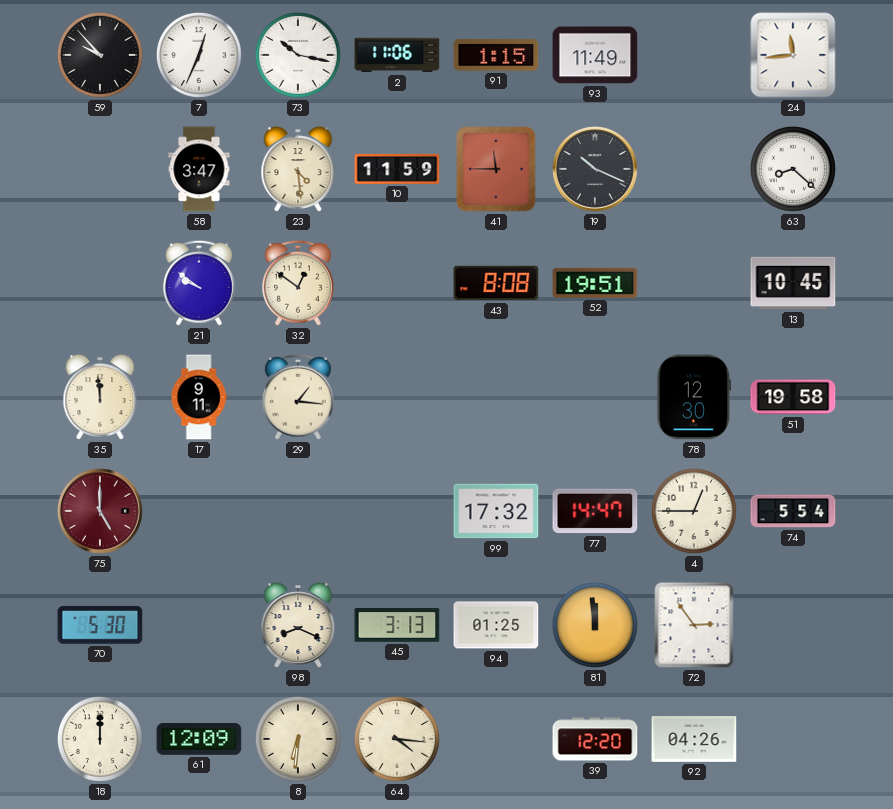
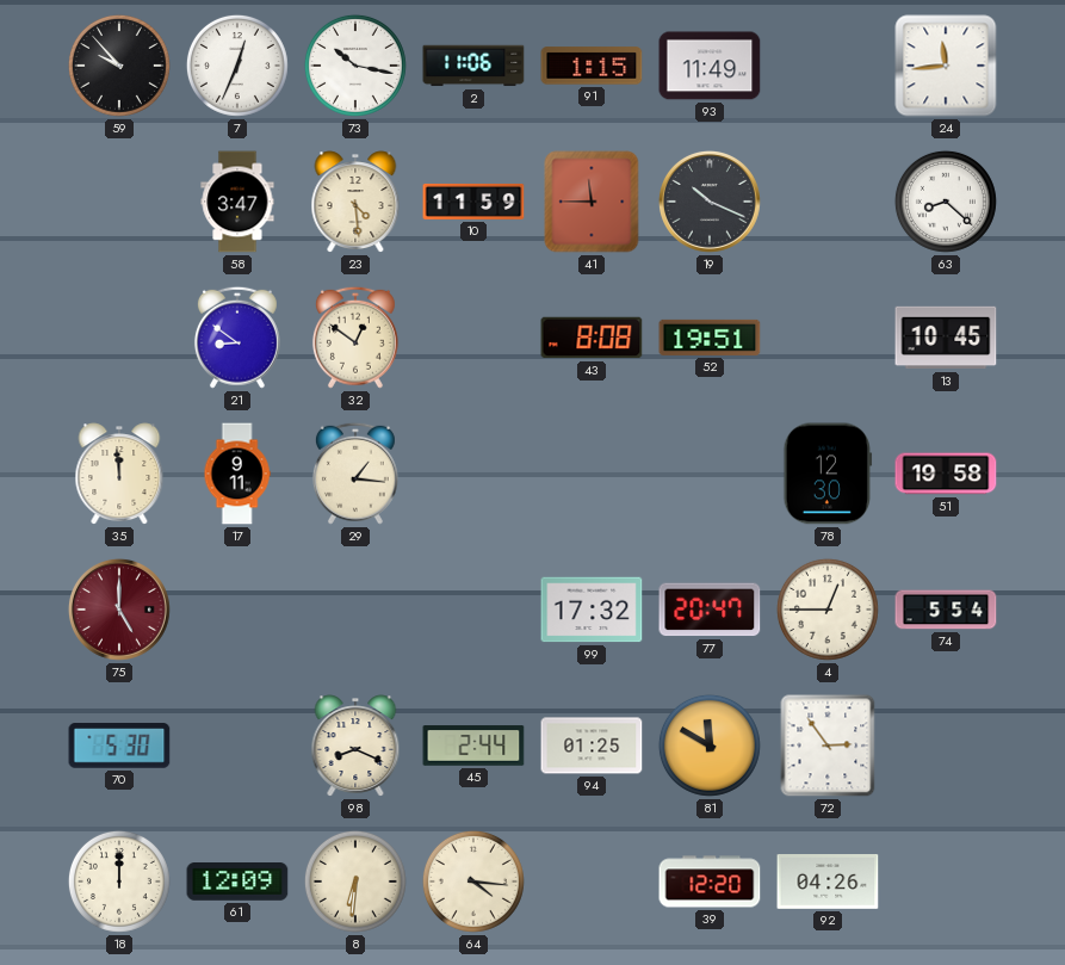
21: 9:51 -> 8:51
77: 14:47 -> 20:47
45: 3:13 -> 2:44
81: 11:59 -> 11:50
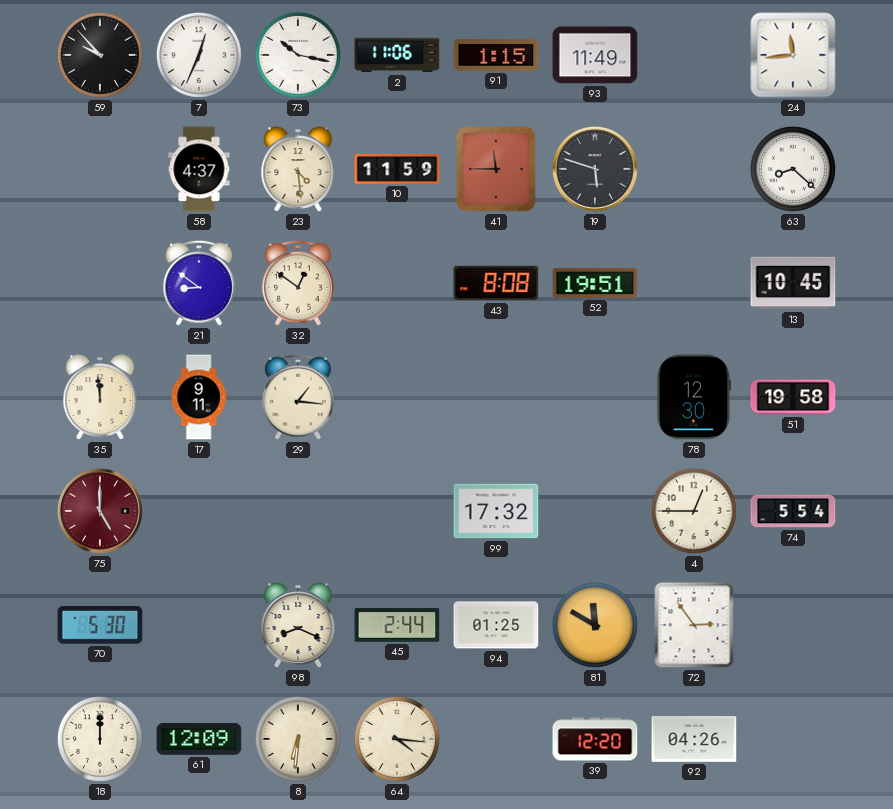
58: 3:47 -> 4:37
19: 10:19 -> 5:48
77: 20:47 -> none
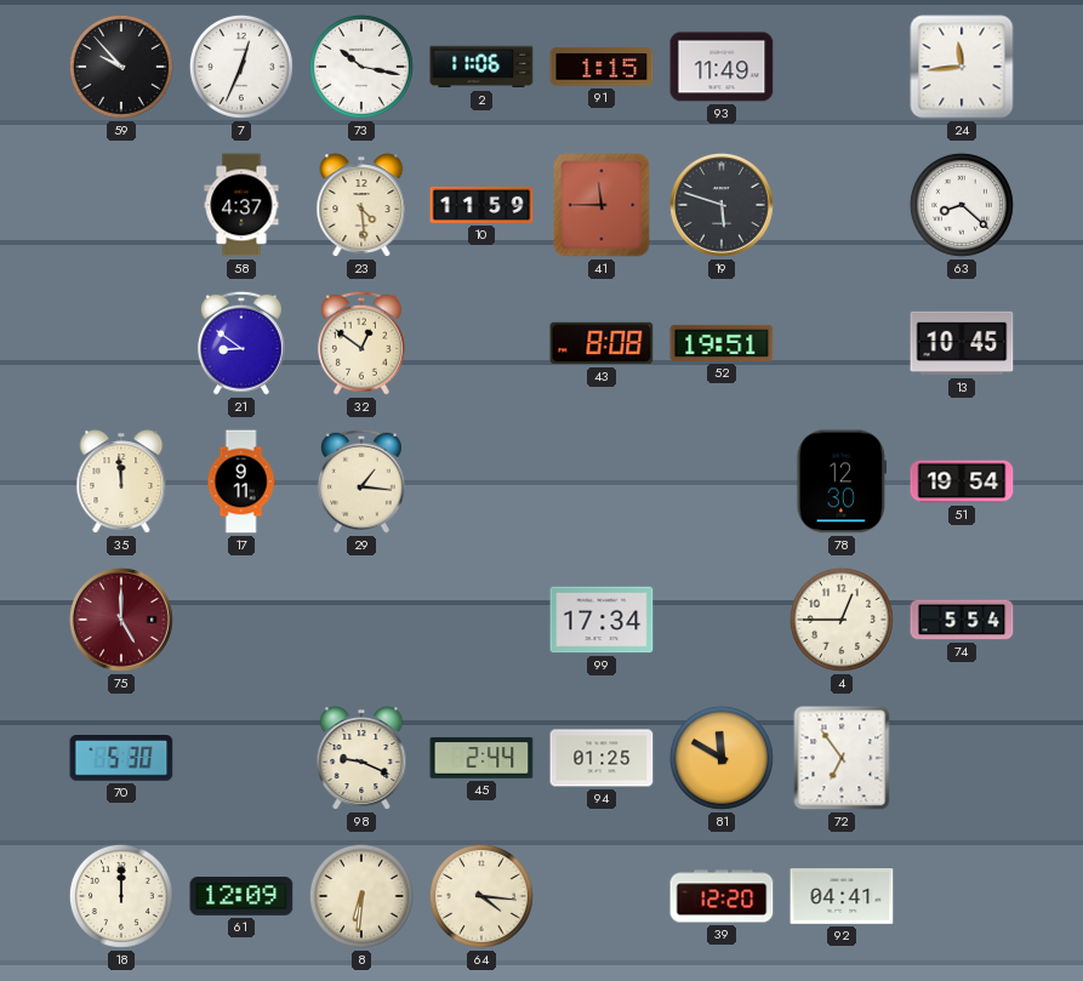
51: 19:58 -> 19:54
99: 17:32 -> 17:34
98: 8:19 -> 9:19
72: 2:54 -> 6:54
92: 04:26 -> 04:41
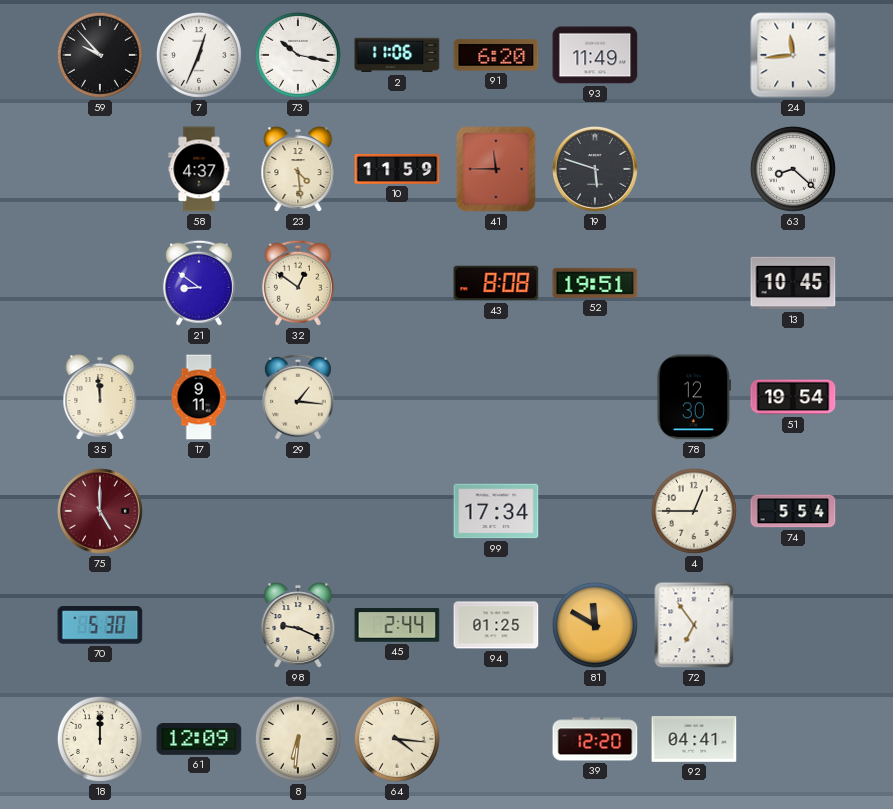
91: 1:15 -> 6:20
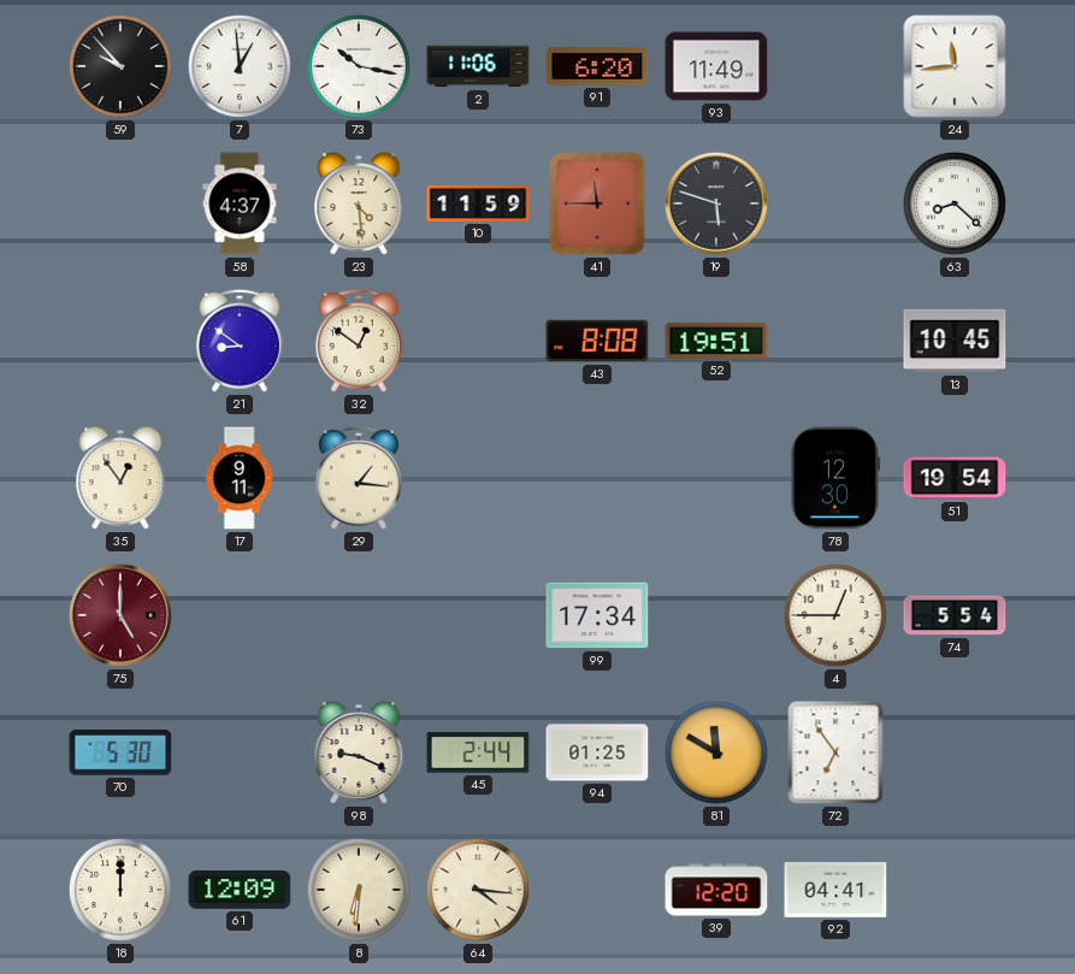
7: 12:34 -> 12:59
35: 11:59 -> 12:54
